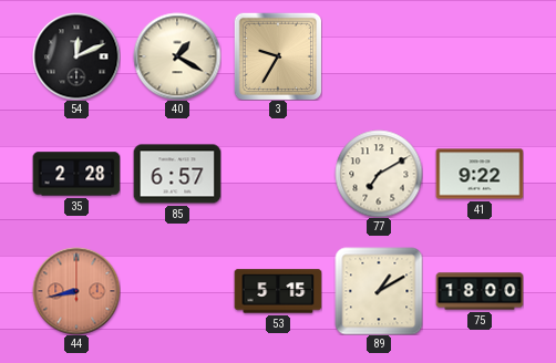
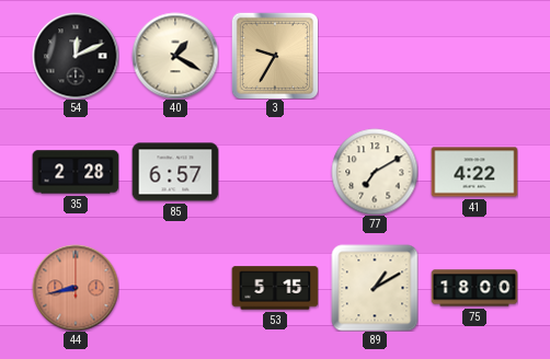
41: 9:22 -> 4:22
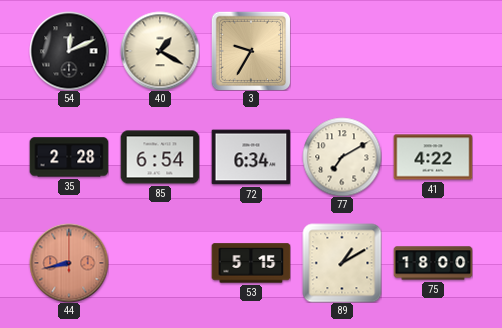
85: 6:57 -> 6:54
72: none -> 6:34
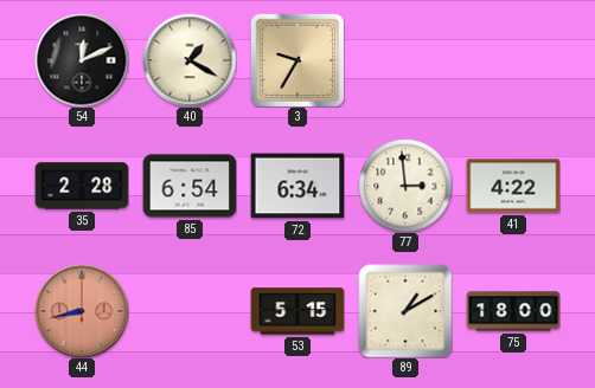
77: 7:10 -> 2:59
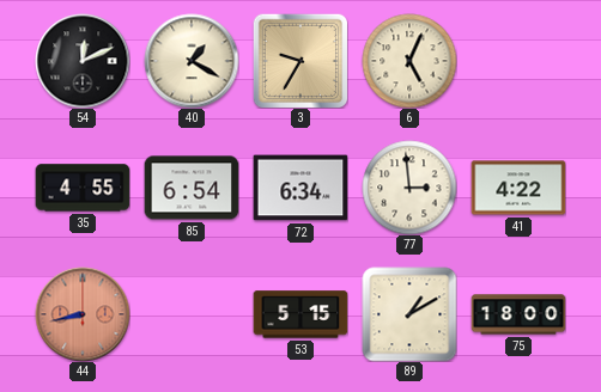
6: none -> 5:04
35: 2:28 -> 4:55
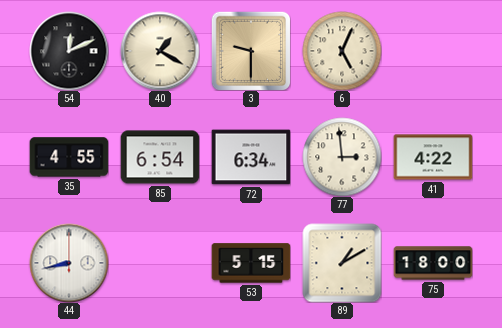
3: 9:35 -> 9:30
44 dial: salmon -> white
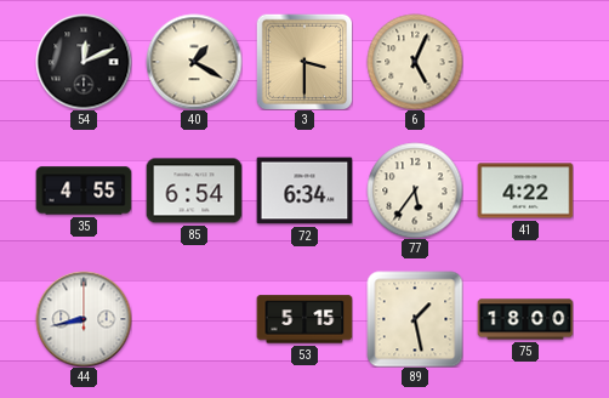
3: 9:30 -> 3:30
77: 2:59 -> 5:36
89: 1:10 -> 1:28
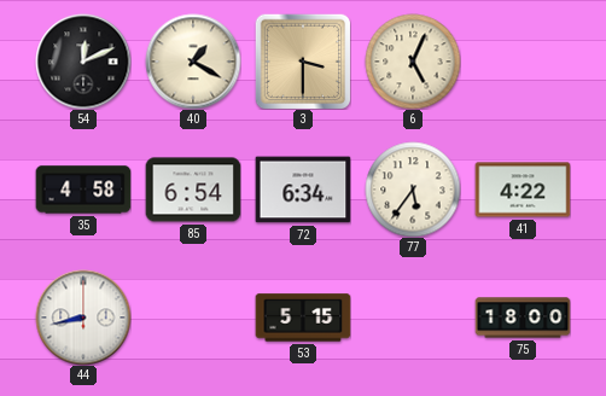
35: 4:55 -> 4:58
89: 1:28 -> none
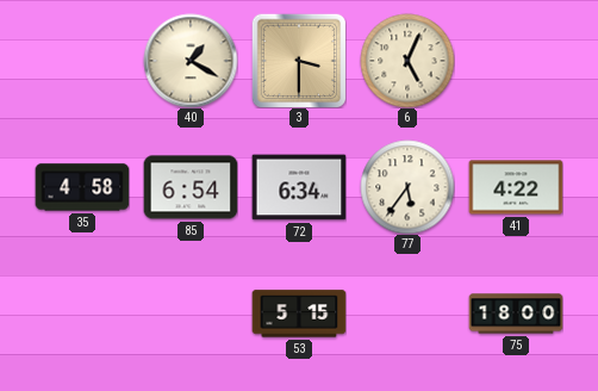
54: 12:11 -> none
44: 8:43 -> none
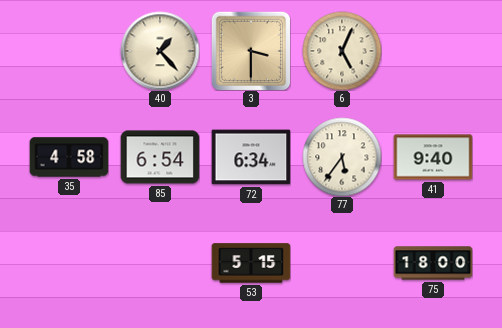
40: 1:20 -> 1:23
41: 4:22 -> 9:40
